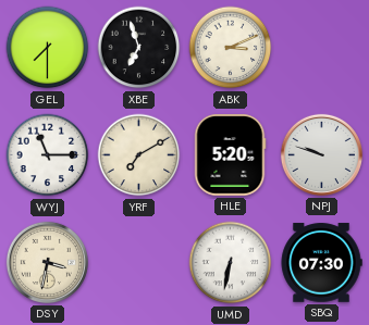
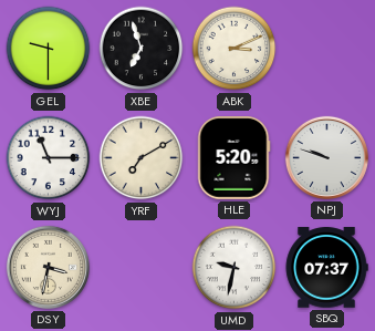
GEL: 7:30 -> 9:30
UMD: 6:32 -> 9:32
SBQ: 07:30 -> 07:37
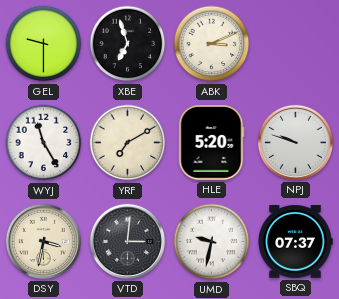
WYJ: 11:15 -> 11:25
VTD: none -> 3:01
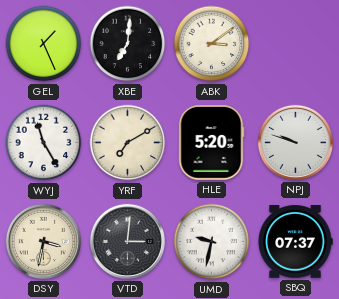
GEL: 9:30 -> 1:26
XBE: 6:57 -> 7:01
ABK: 3:11 -> 3:09
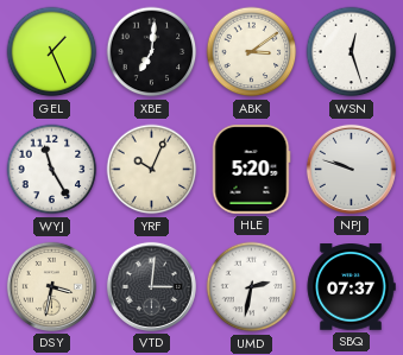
WSN: none -> 12:27
YRF: 7:10 -> 10:04
UMD: 9:32 -> 2:32
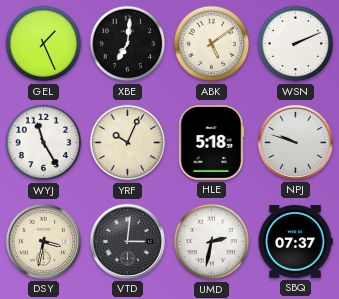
ABK: 3:09 -> 5:09
WSN: 12:27 -> 2:11
HLE: 5:20 -> 5:18
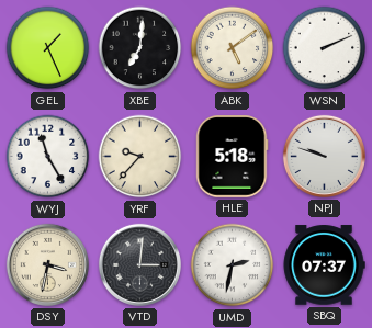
YRF: 10:04 -> 9:37
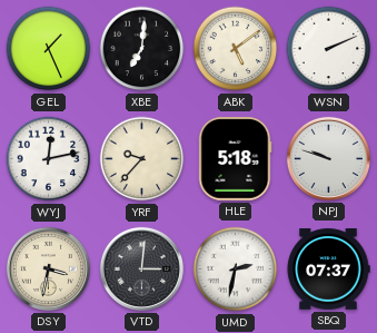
WYJ: 11:25 -> 12:13
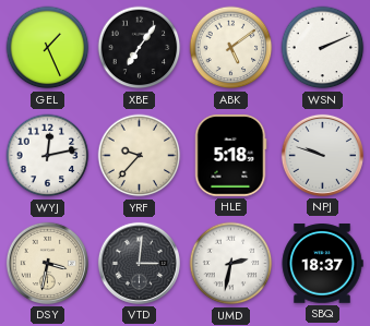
XBE: 7:01 -> 7:06
SBQ: 07:37 -> 18:37
